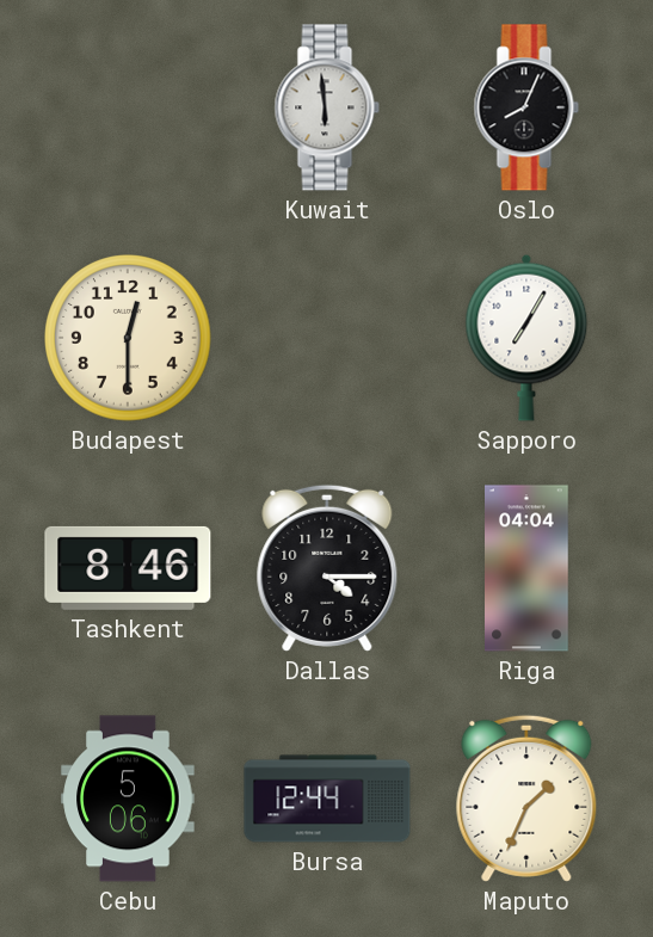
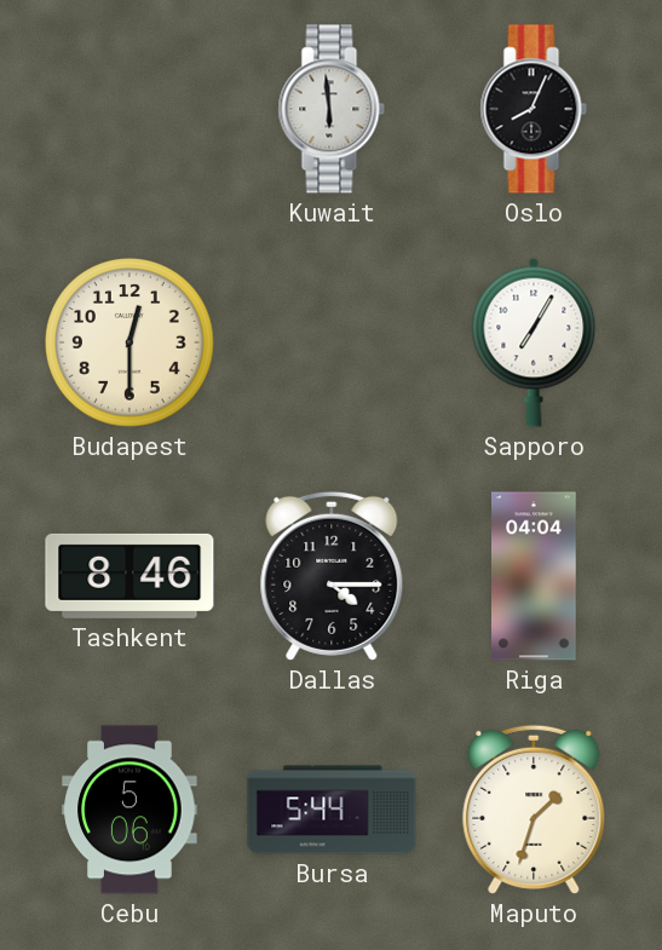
Bursa: 12:44 -> 5:44
Maputo: 1:34 -> 1:33
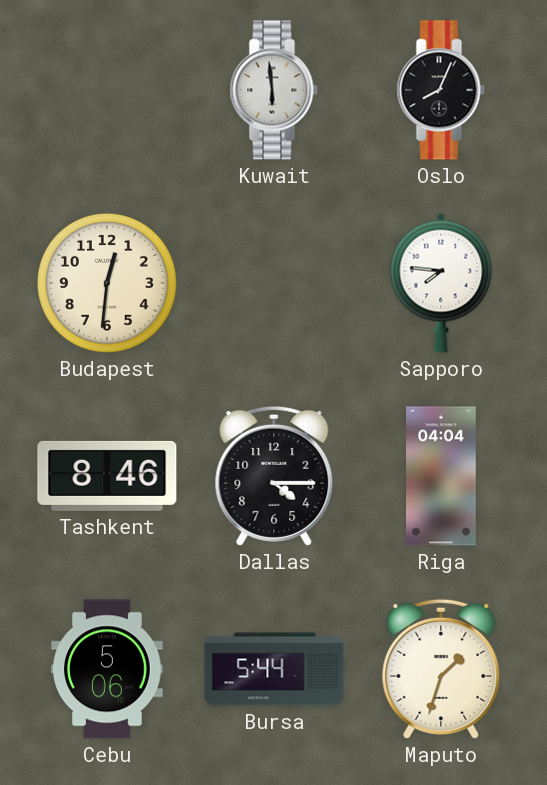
Budapest: 12:30 -> 12:31
Sapporo: 7:05 -> 7:46
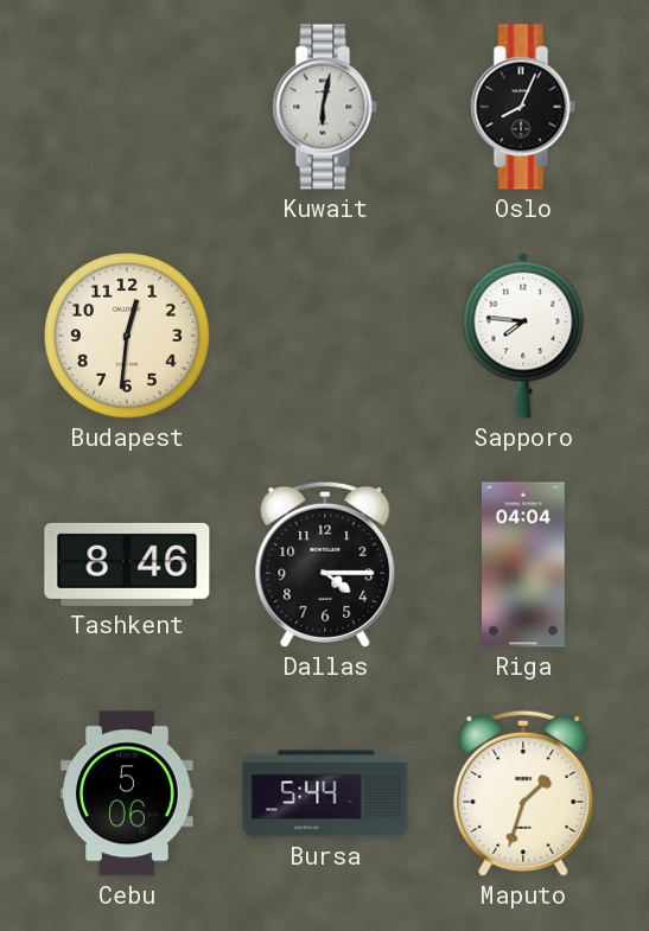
Kuwait: 5:59 -> 6:02
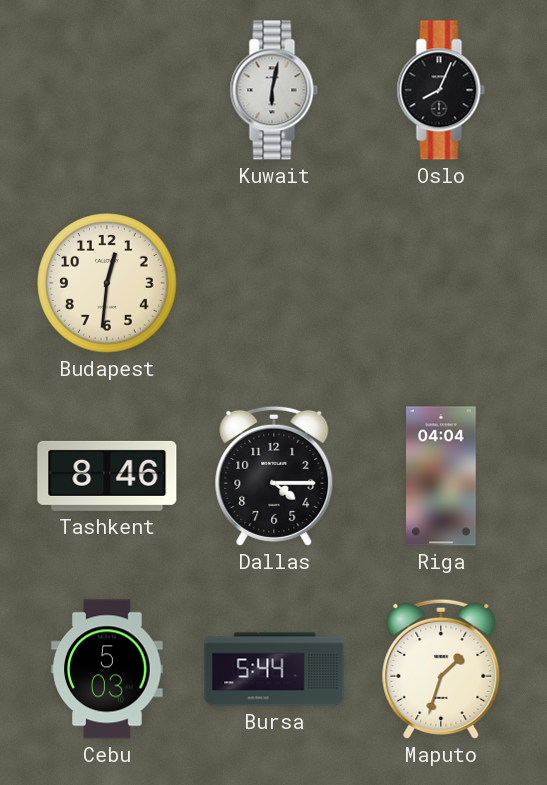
Sapporo: 7:46 -> none
Cebu: 5:06 -> 5:03
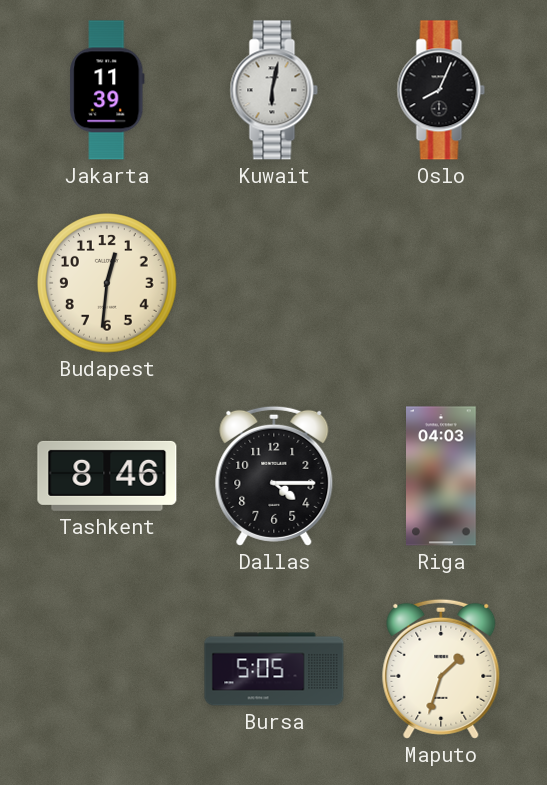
Jakarta: none -> 11:39
Riga: 04:04 -> 04:03
Cebu: 5:03 -> none
Bursa: 5:44 -> 5:05
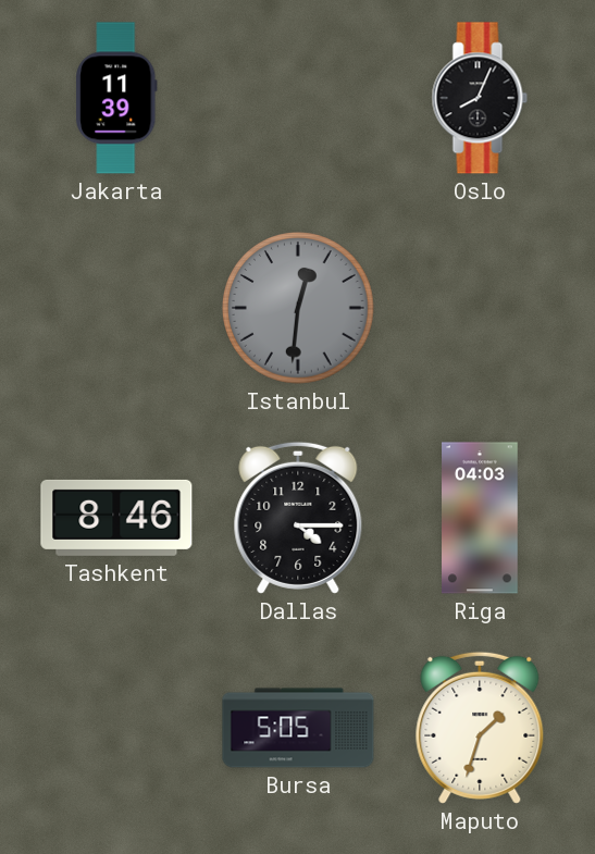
Kuwait: 6:02 -> none
Budapest: 12:31 -> none
Istanbul: none -> 12:31
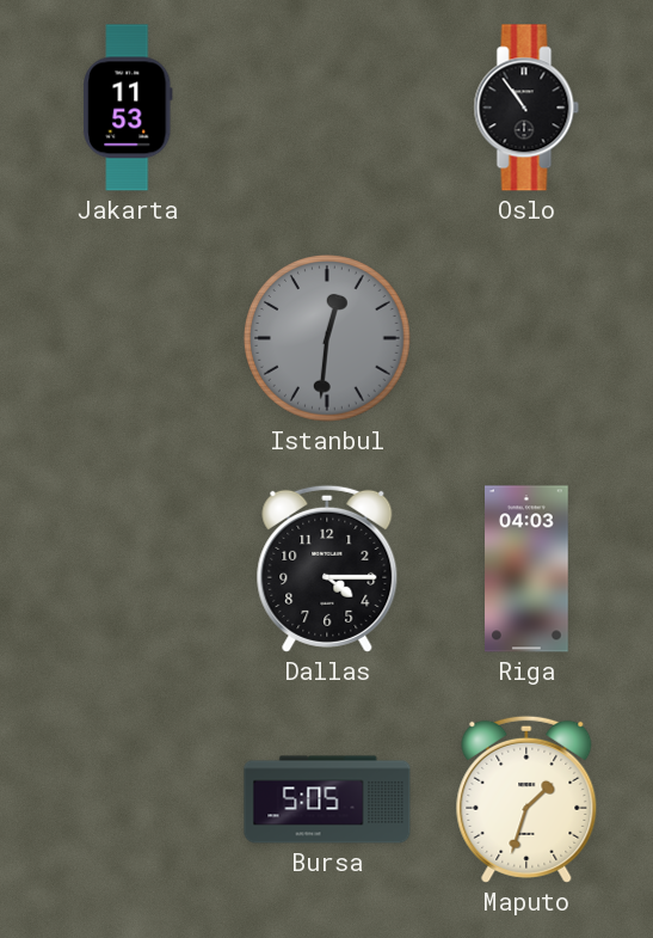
Jakarta: 11:39 -> 11:53
Oslo: 8:04 -> 10:54
Tashkent: 8:46 -> none
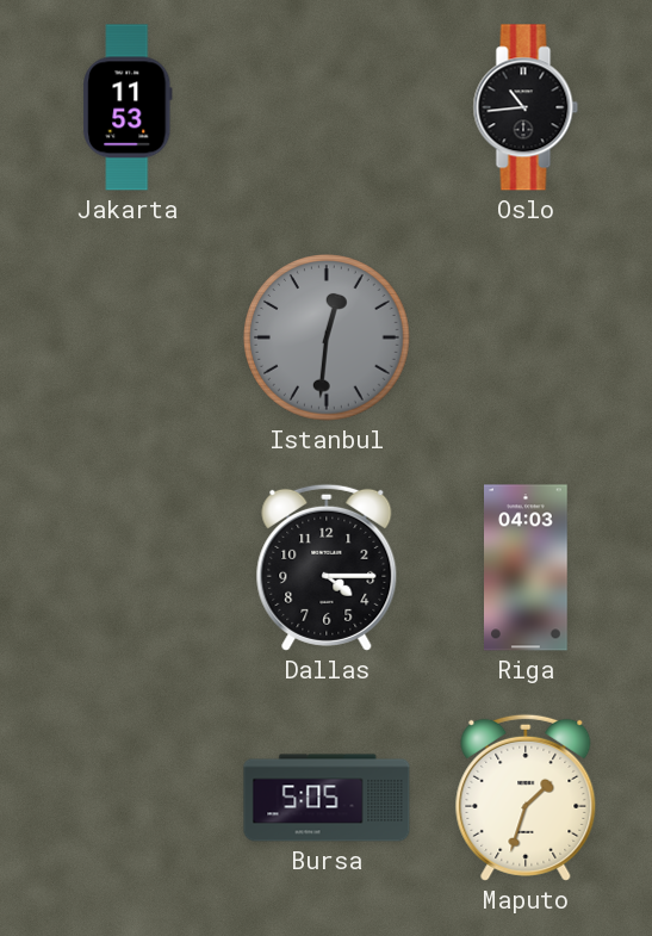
Oslo: 10:54 -> 10:44
